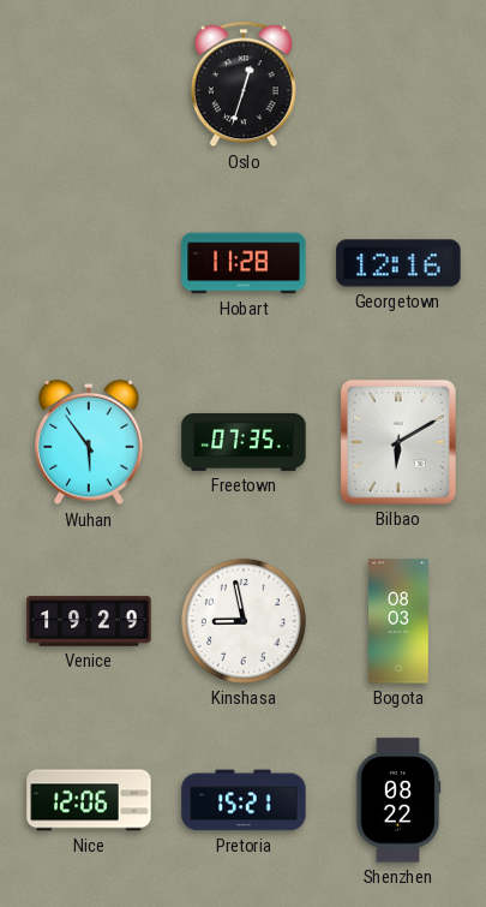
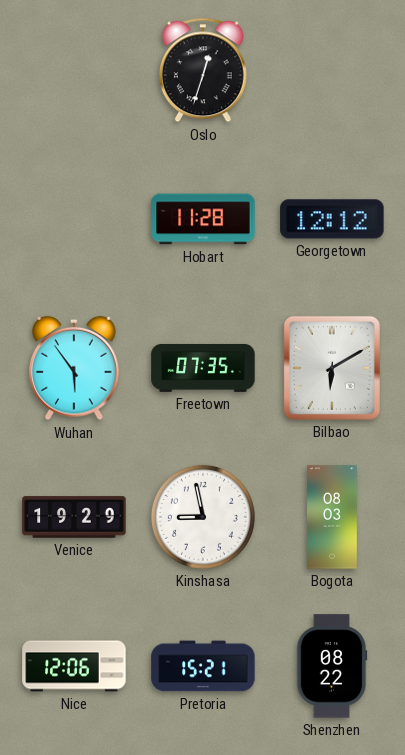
Georgetown: 12:16 -> 12:12
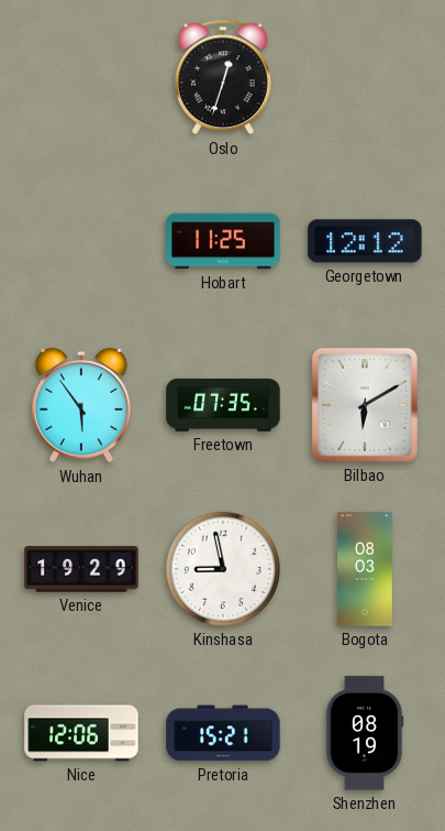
Hobart: 11:28 -> 11:25
Shenzhen: 08:22 -> 08:19
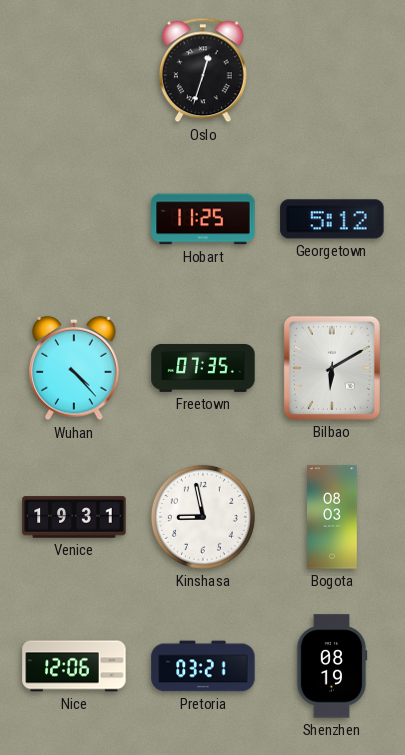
Georgetown: 12:12 -> 5:12
Wuhan: 5:54 -> 4:23
Venice: 19:29 -> 19:31
Pretoria: 15:21 -> 03:21
